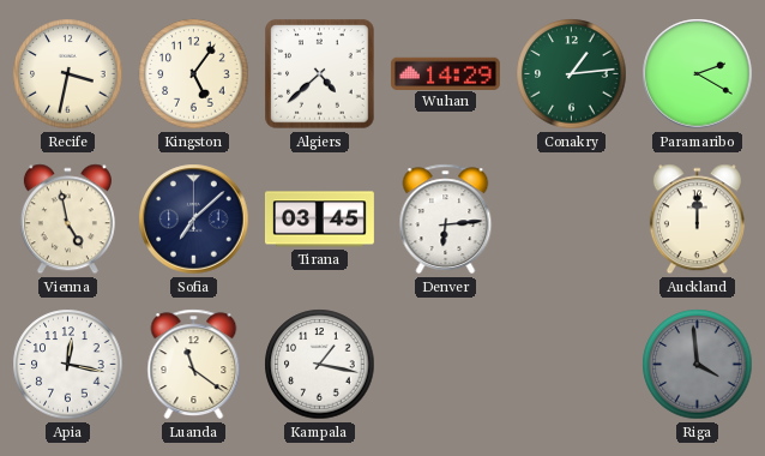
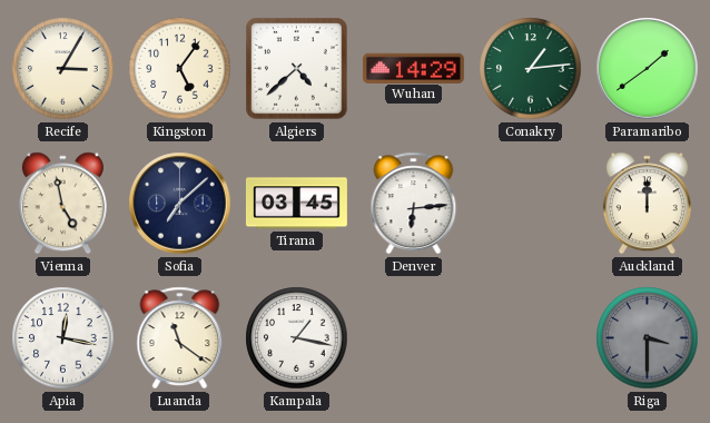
Recife: 3:32 -> 3:05
Paramaribo: 2:20 -> 1:39
Riga: 3:59 -> 3:30
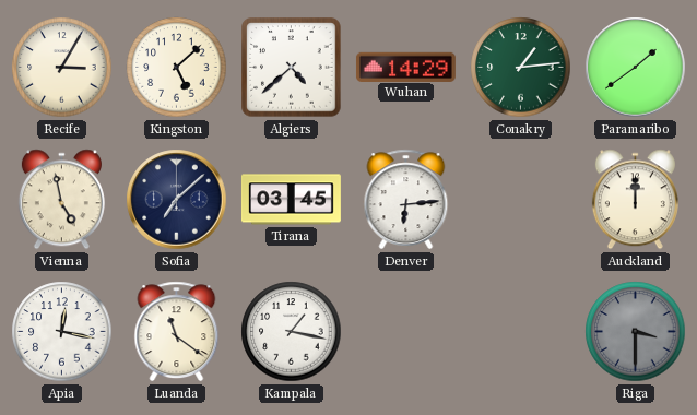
Kingston: 5:06 -> 5:08
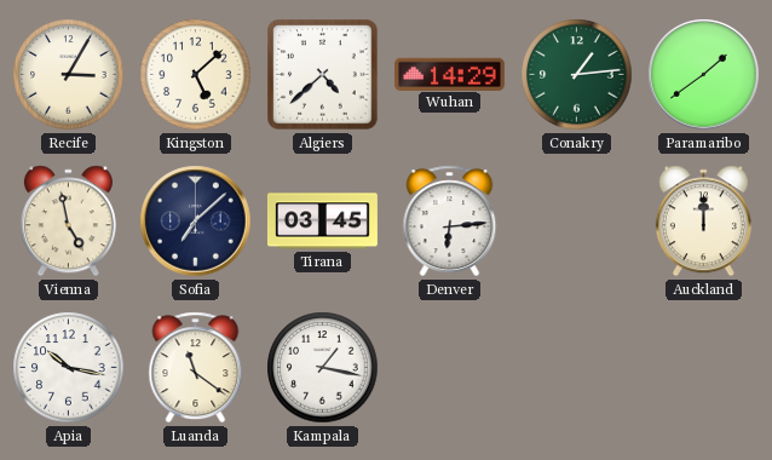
Apia: 12:17 -> 10:17
Riga: 3:30 -> none
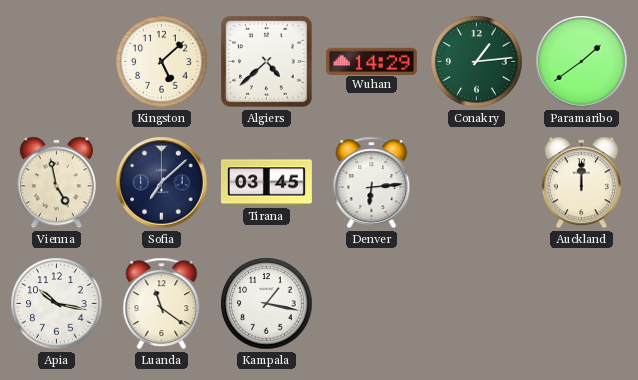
Recife: 3:05 -> none
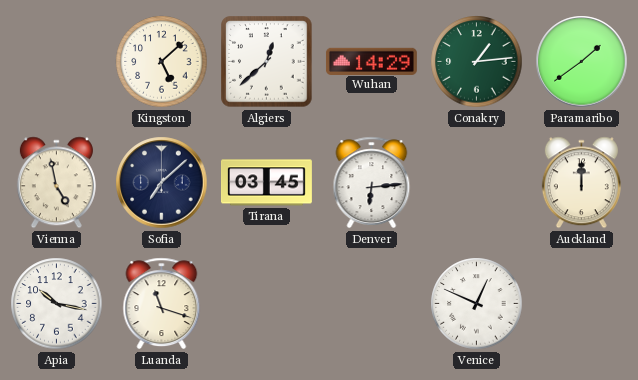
Algiers: 4:38 -> 12:38
Luanda: 11:21 -> 11:18
Kampala: 1:17 -> none
Venice: none -> 12:49
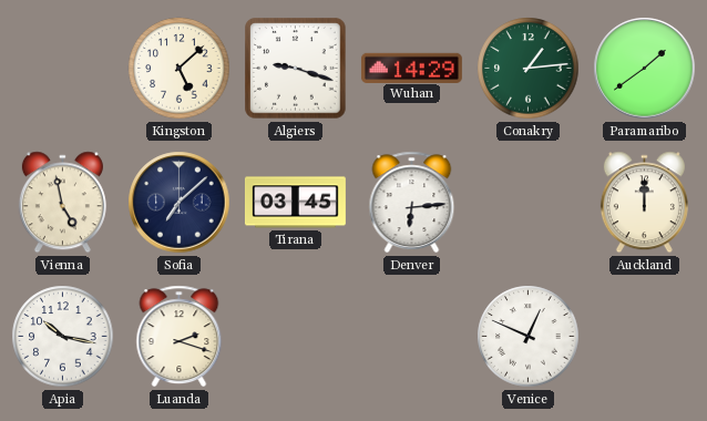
Algiers: 12:38 -> 9:18
Luanda: 11:18 -> 2:18
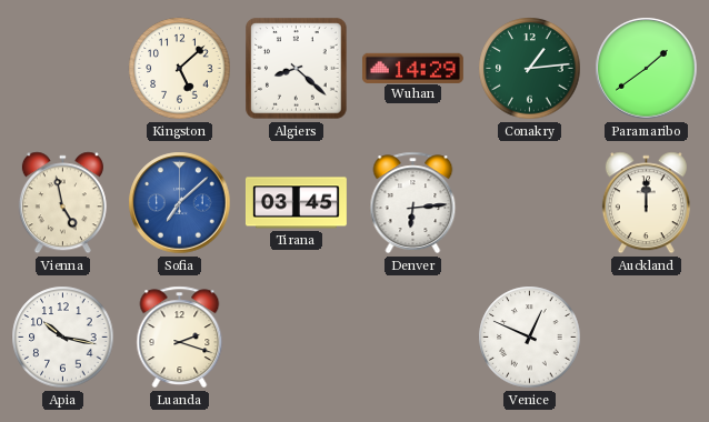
Algiers: 9:18 -> 8:22
Sofia dial: navy -> blue
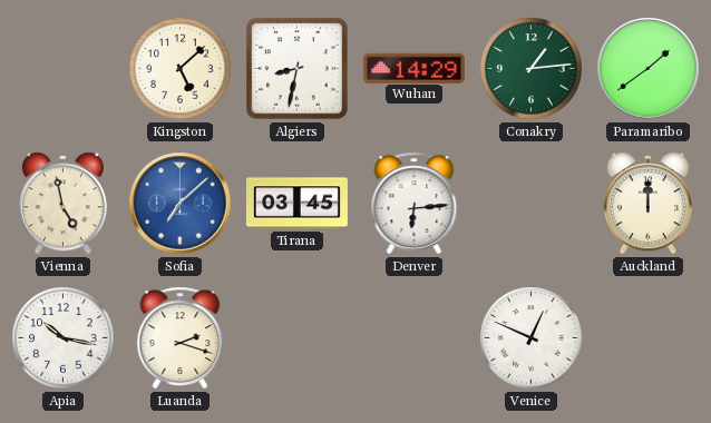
Algiers: 8:22 -> 8:32
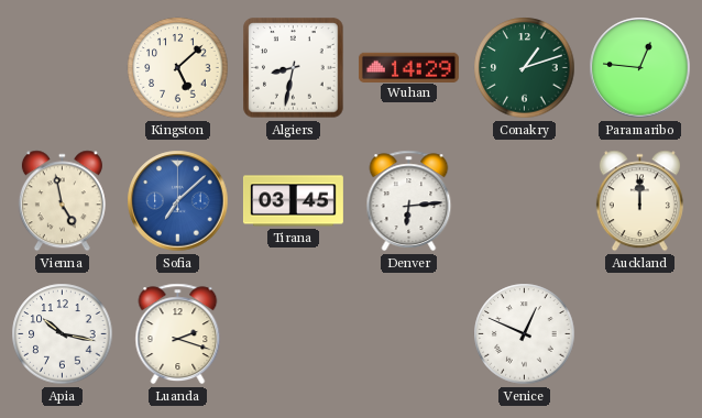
Conakry: 1:14 -> 1:12
Paramaribo: 1:39 -> 12:46
